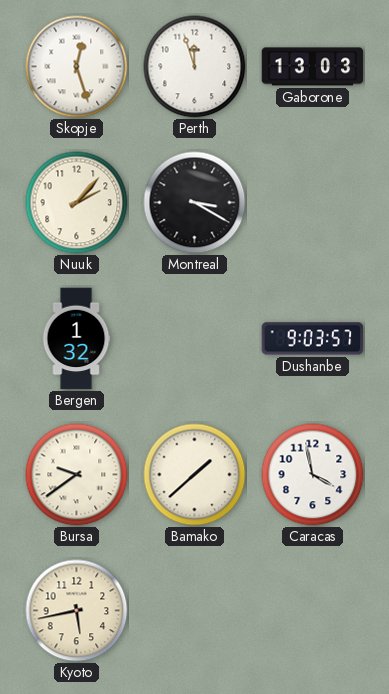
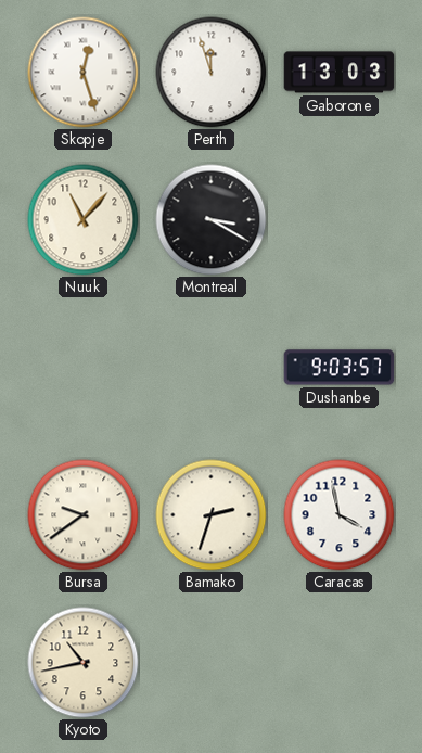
Nuuk: 2:07 -> 11:07
Bergen: 1:32 -> none
Bamako: 1:38 -> 2:33
Kyoto: 5:43 -> 10:43
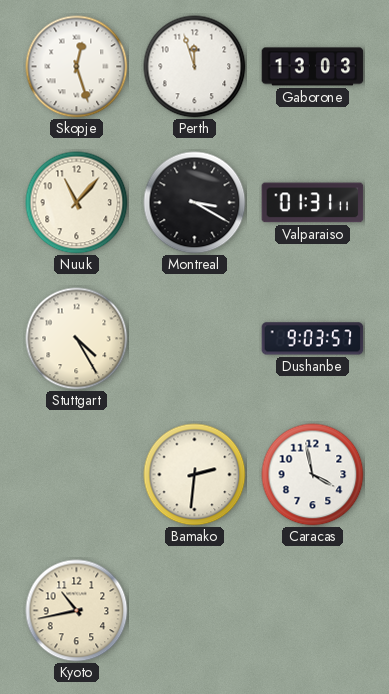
Valparaiso: none -> 01:31
Stuttgart: none -> 4:25
Bursa: 9:39 -> none
Bamako: 2:33 -> 2:31
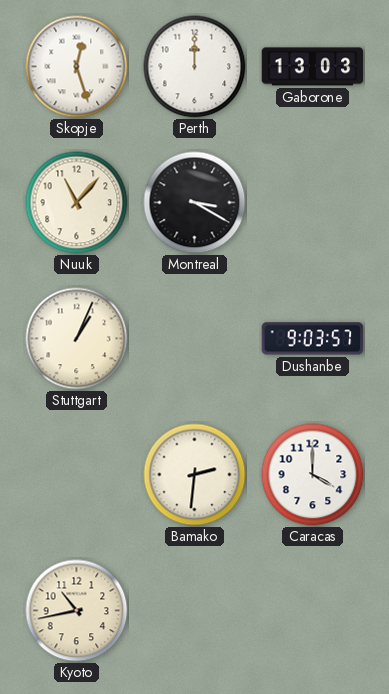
Perth: 11:57 -> 12:00
Valparaiso: 01:31 -> none
Stuttgart: 4:25 -> 1:04
Caracas: 3:58 -> 4:00
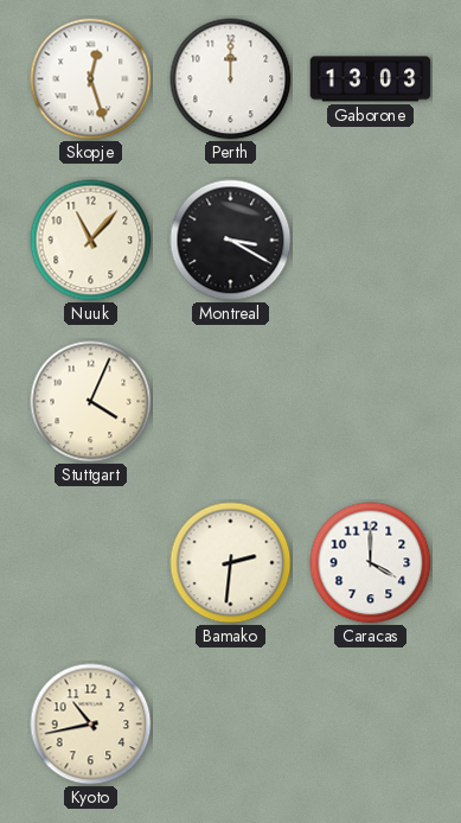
Stuttgart: 1:04 -> 4:04
Dushanbe: 9:03 -> none
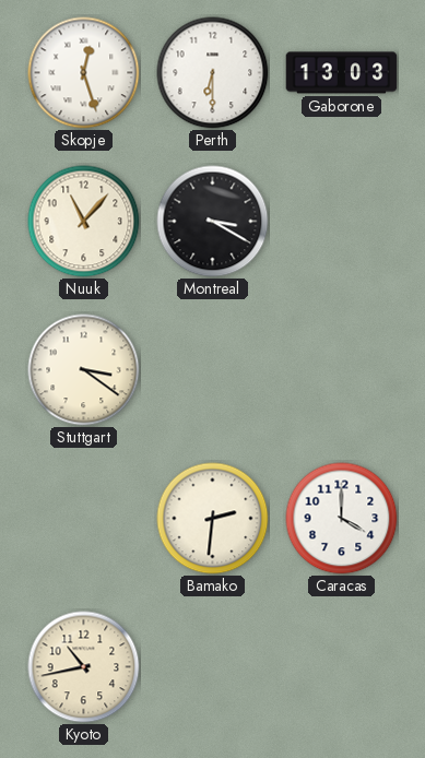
Perth: 12:00 -> 6:30
Stuttgart: 4:04 -> 3:21
